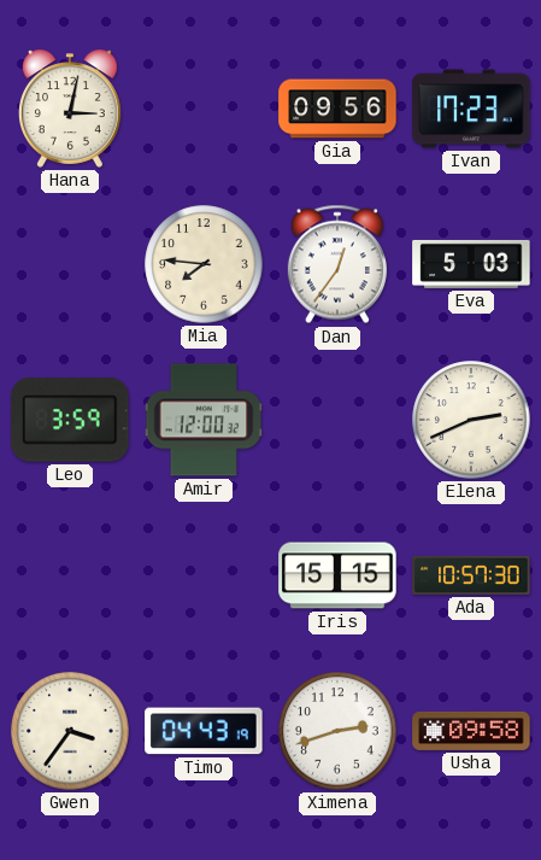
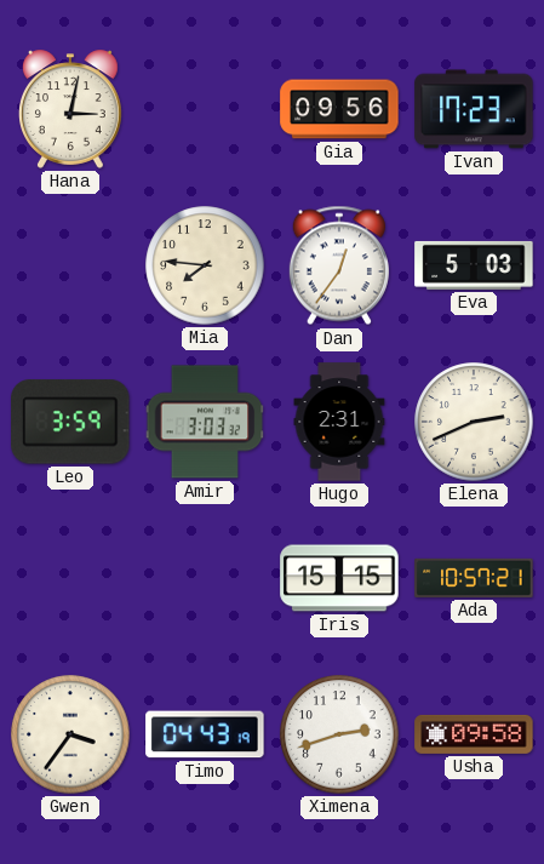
Amir: 12:00 -> 3:03
Hugo: none -> 2:31
Ada: 10:57:30 -> 10:57:21
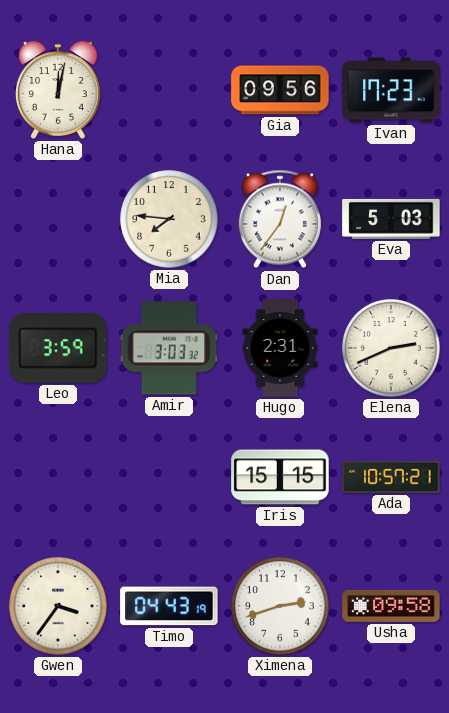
Hana: 3:02 -> 12:02
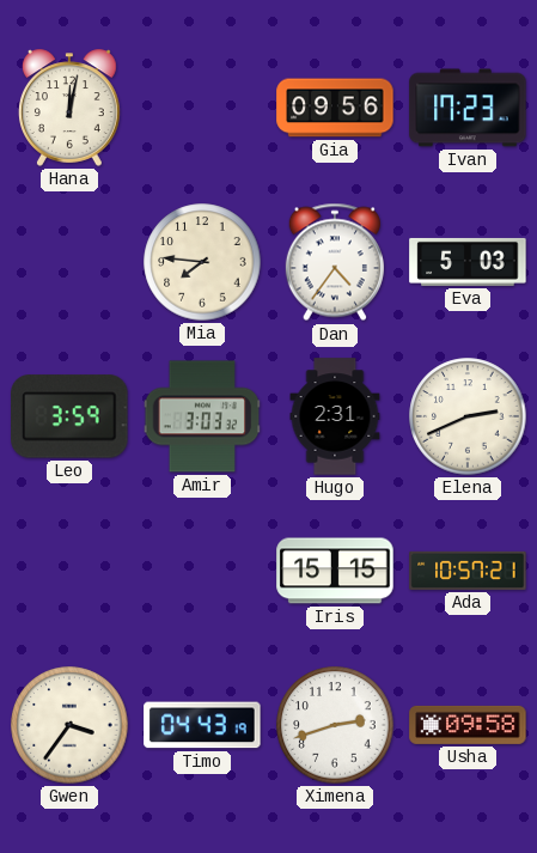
Dan: 12:36 -> 4:36
